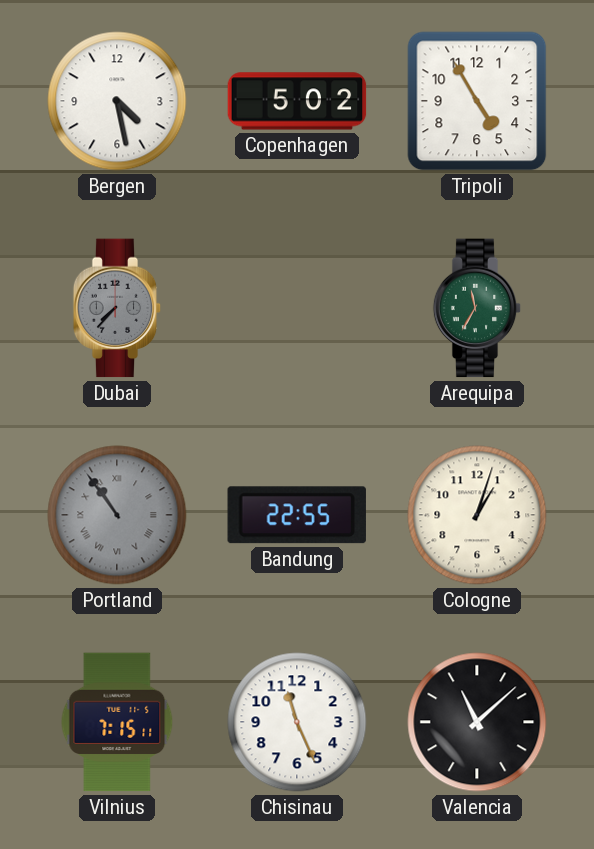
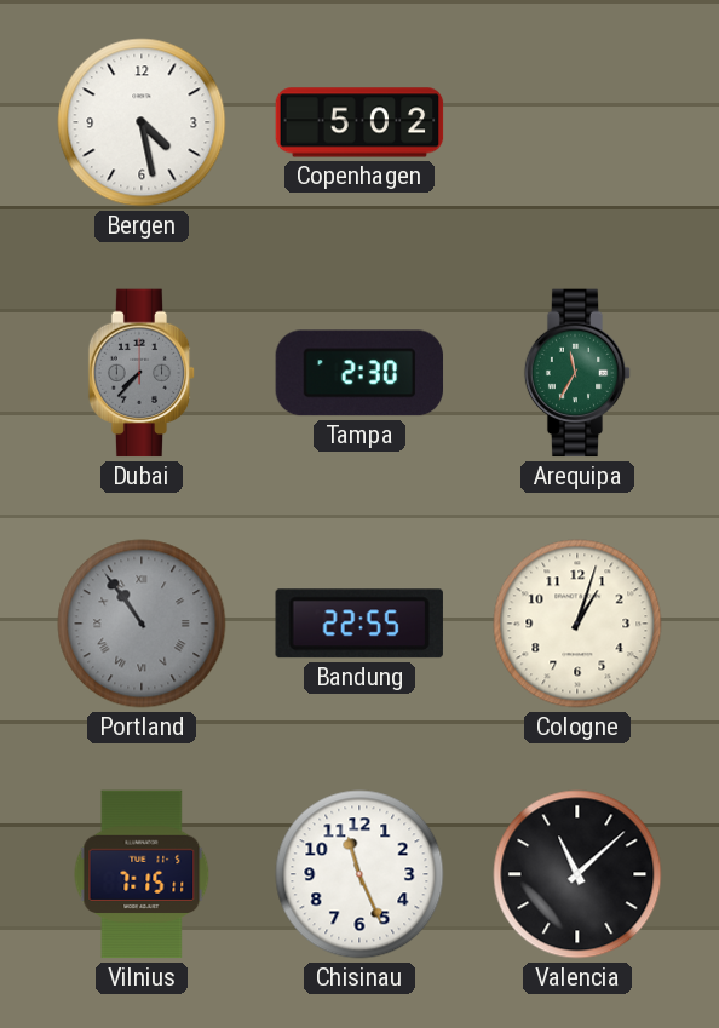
Tripoli: 4:55 -> none
Tampa: none -> 2:30
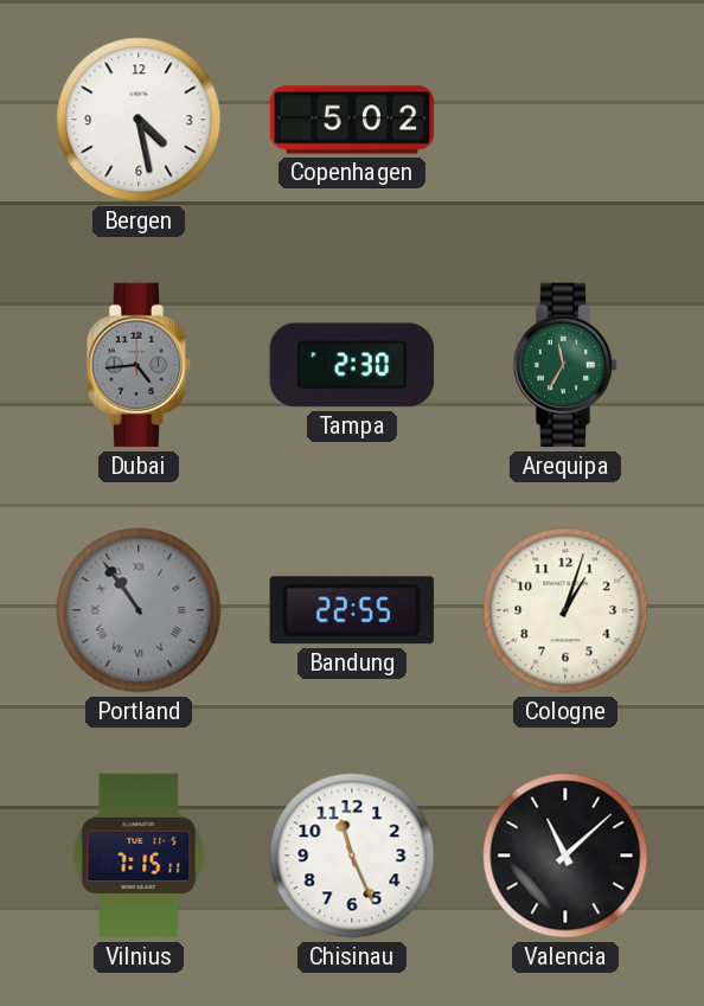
Dubai: 7:37 -> 4:44
